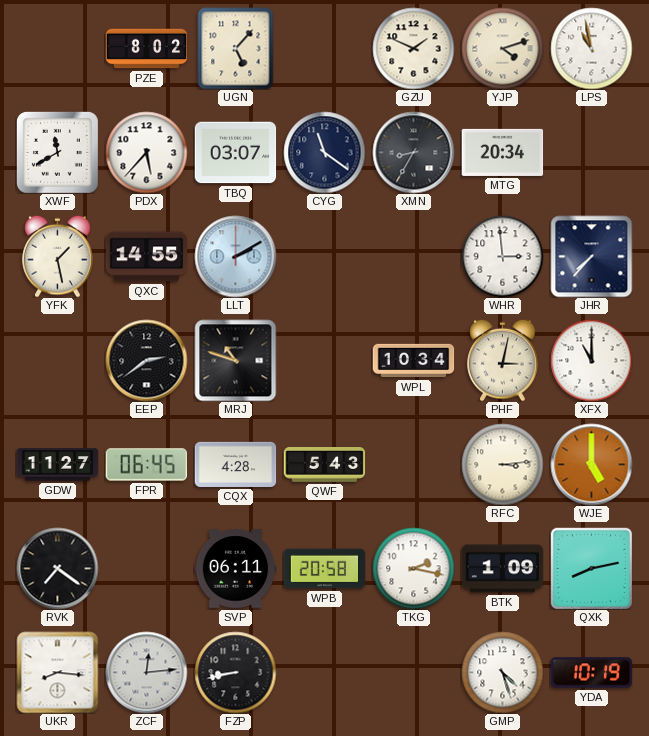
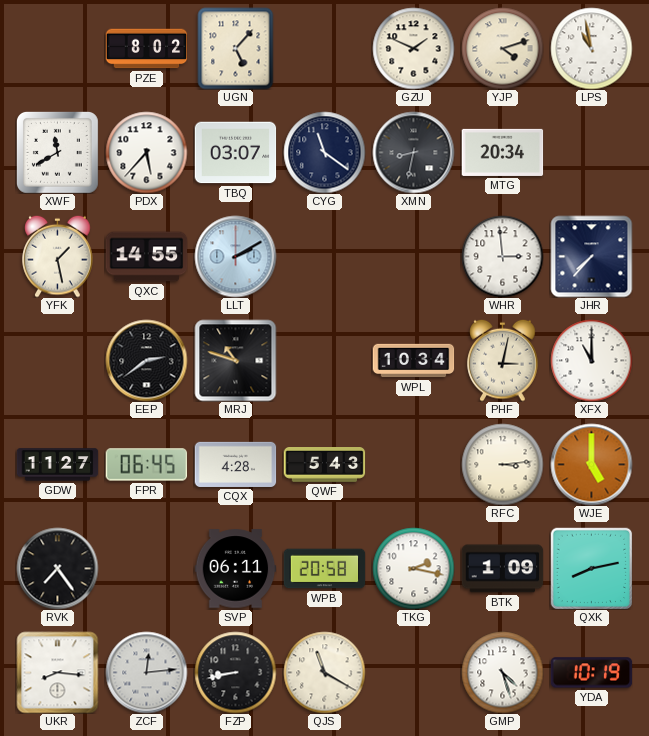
XMN: 8:35 -> 8:32
RVK: 7:21 -> 7:24
QJS: none -> 11:20
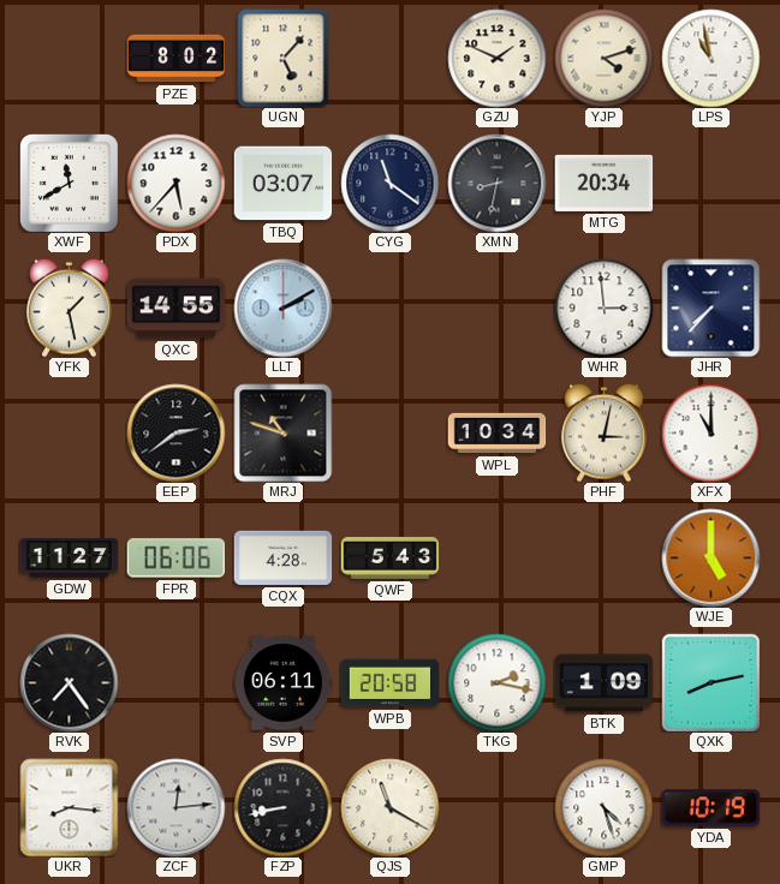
FPR: 06:45 -> 06:06
RFC: 3:14 -> none
